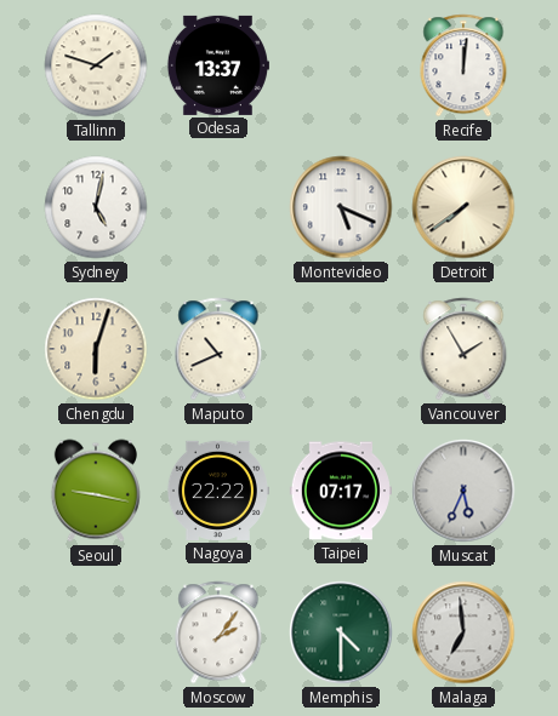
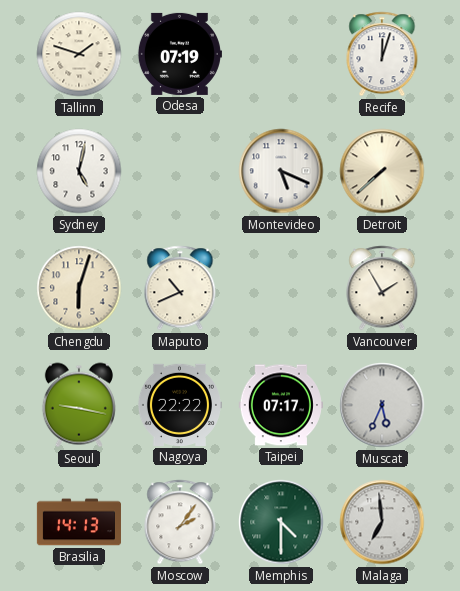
Odesa: 13:37 -> 07:19
Recife: 12:01 -> 12:03
Detroit: 7:39 -> 7:38
Brasilia: none -> 14:13
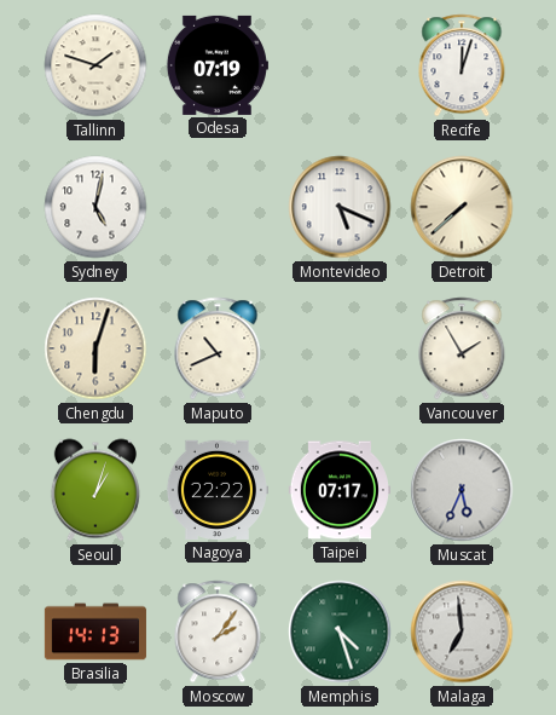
Seoul: 9:17 -> 1:03
Memphis: 4:30 -> 4:27
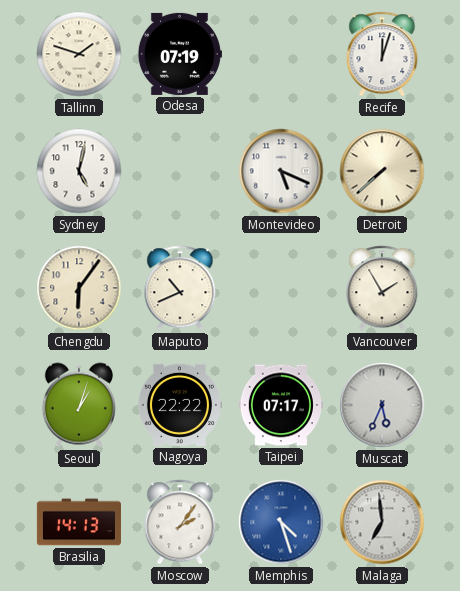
Chengdu: 6:03 -> 6:06
Memphis dial: green -> blue
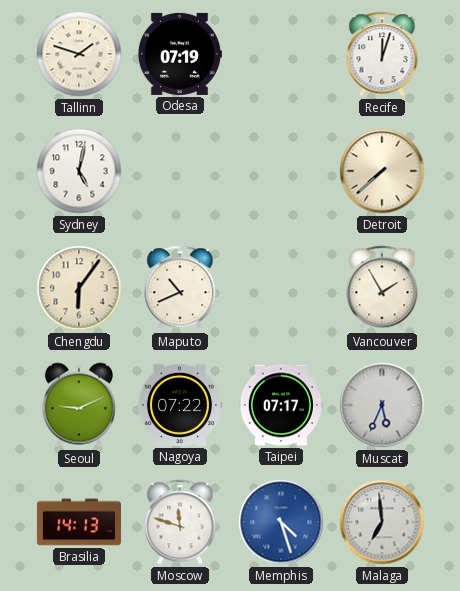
Montevideo: 5:19 -> none
Seoul: 1:03 -> 9:11
Nagoya: 22:22 -> 07:22
Moscow: 2:06 -> 11:48
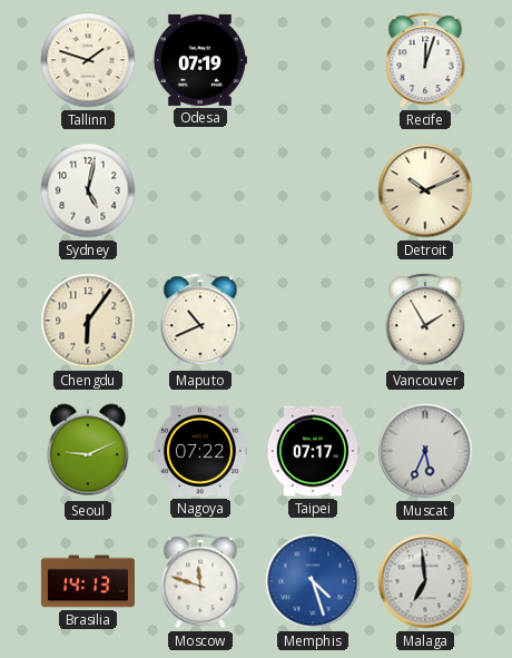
Detroit: 7:38 -> 10:11
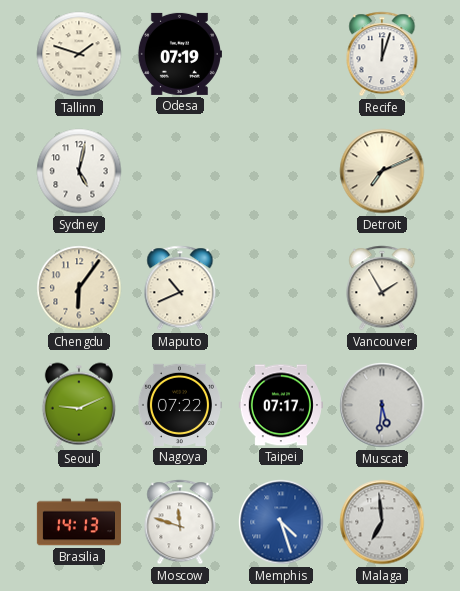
Detroit: 10:11 -> 7:11
Muscat: 5:34 -> 5:31
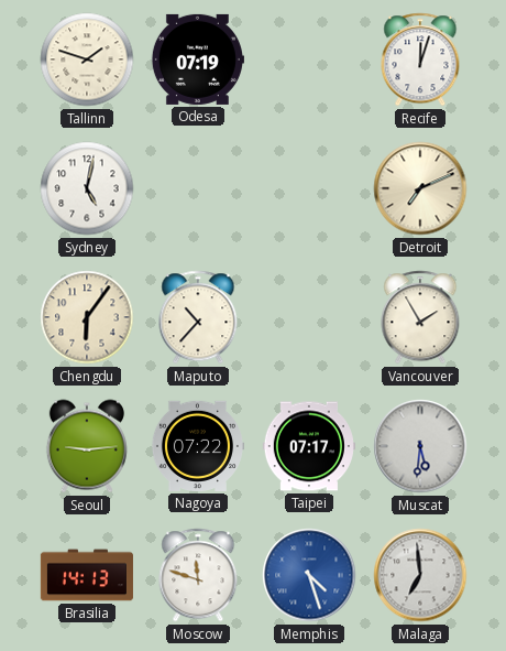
Maputo: 10:41 -> 10:37
Seoul: 9:11 -> 9:14
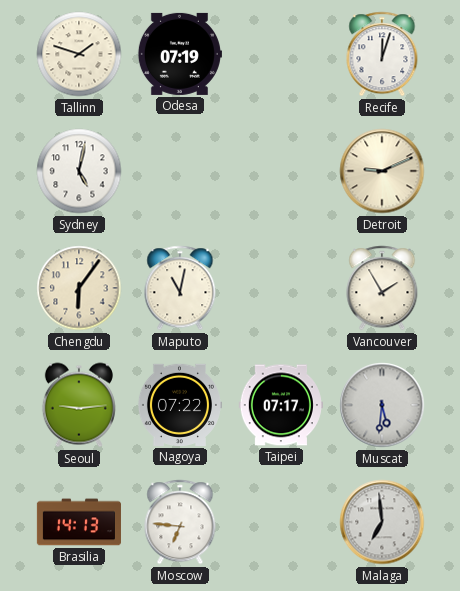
Detroit: 7:11 -> 9:11
Maputo: 10:37 -> 11:02
Moscow: 11:48 -> 6:46
Memphis: 4:27 -> none
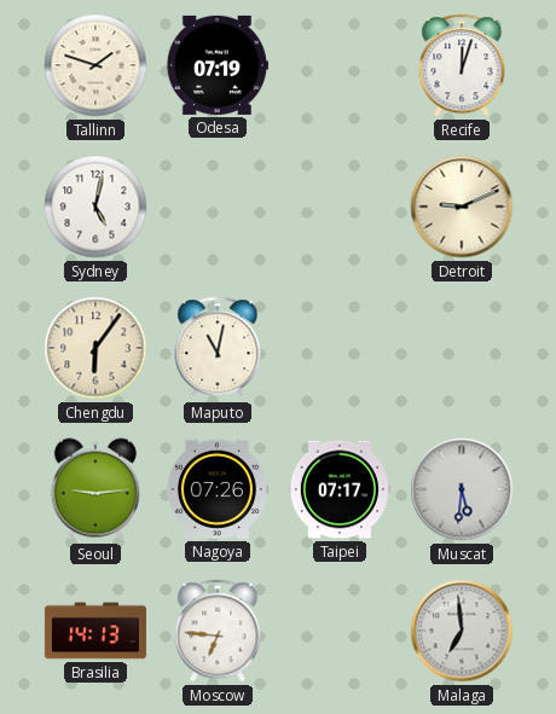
Vancouver: 1:55 -> none
Nagoya: 07:22 -> 07:26
